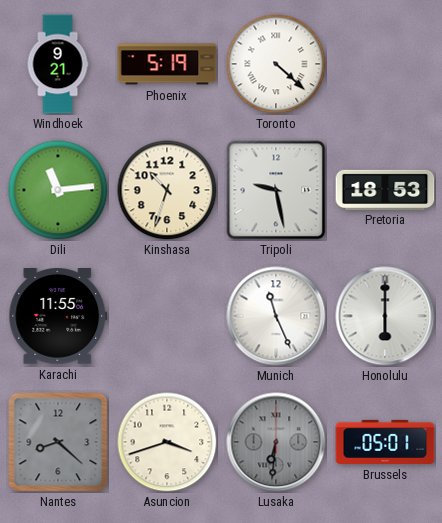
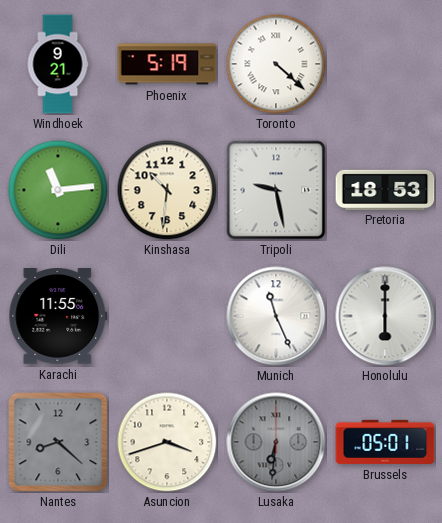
Kinshasa: 10:33 -> 10:31
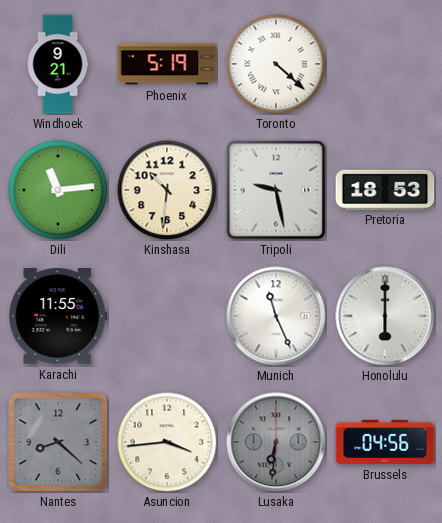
Asuncion: 3:42 -> 3:44
Brussels: 05:01 -> 04:56
